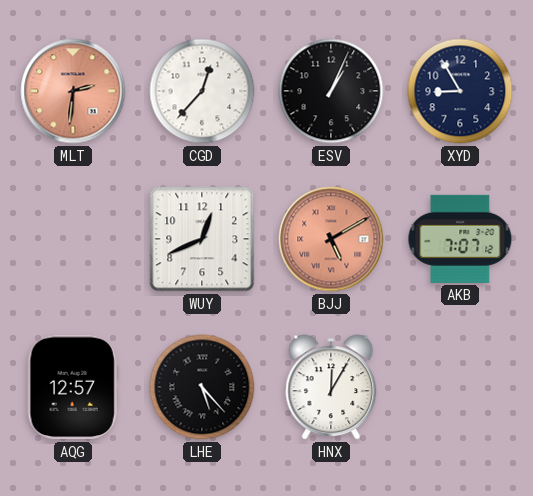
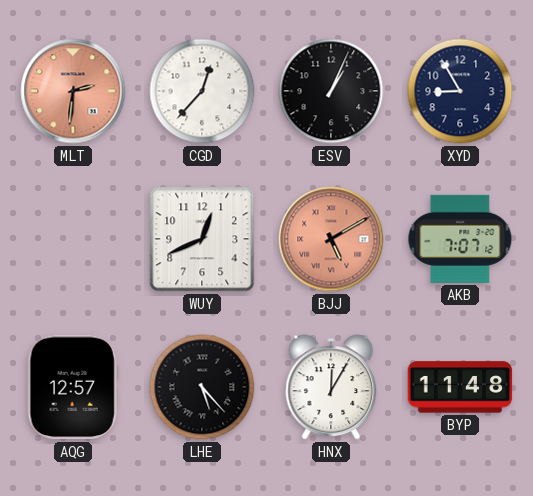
BYP: none -> 11:48
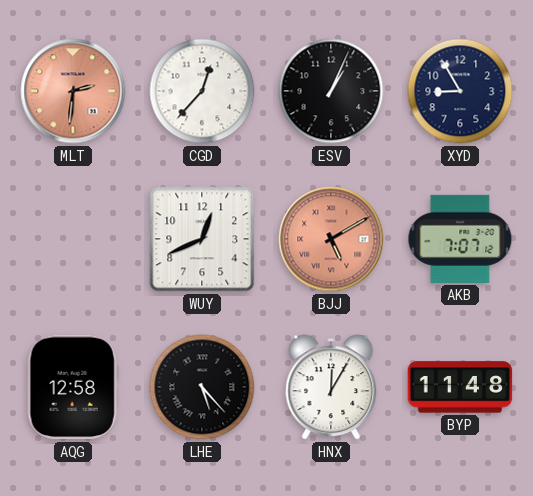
AQG: 12:57 -> 12:58
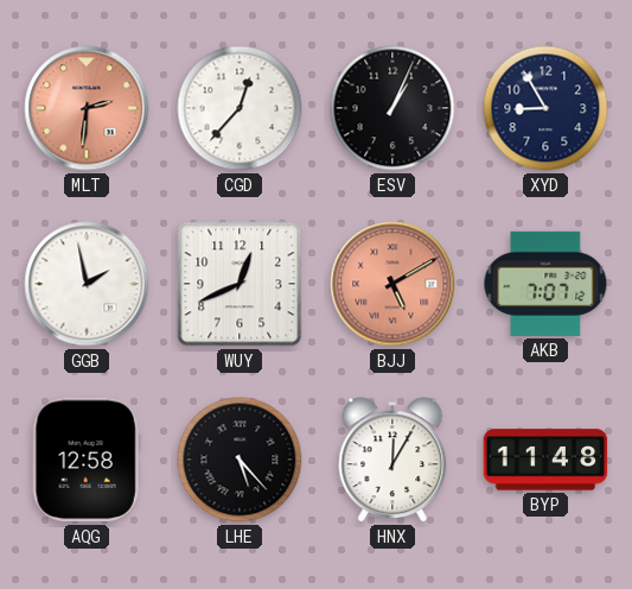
GGB: none -> 1:58
